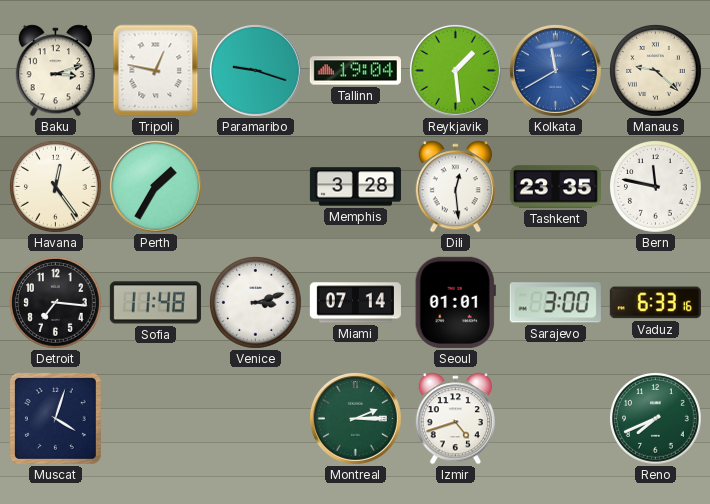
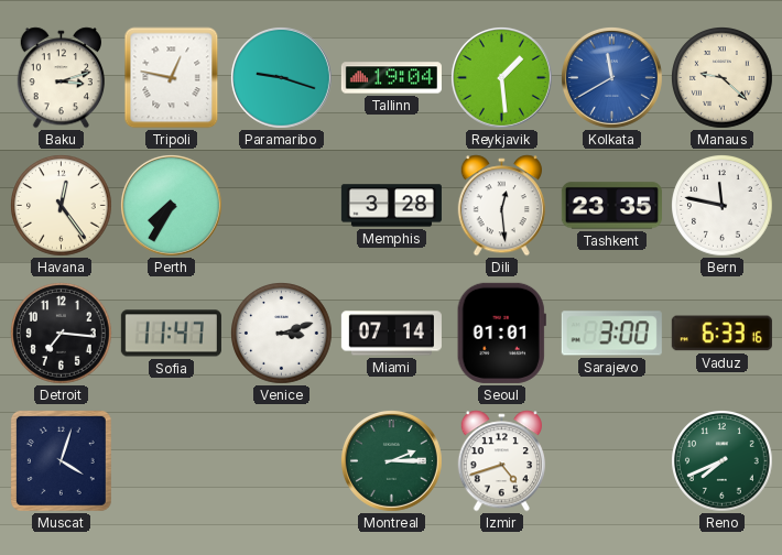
Perth: 1:35 -> 7:35
Sofia: 11:48 -> 11:47
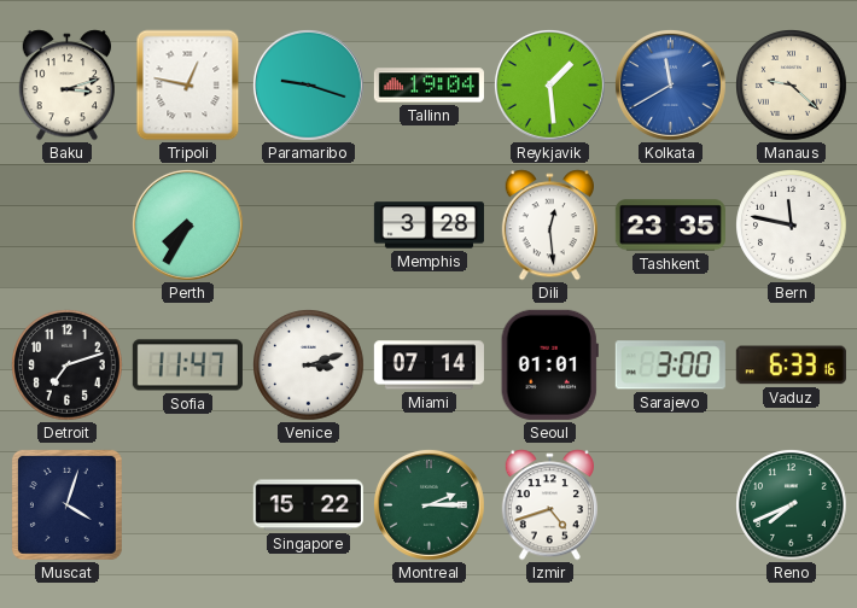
Havana: 12:24 -> none
Detroit: 7:16 -> 7:12
Singapore: none -> 15:22
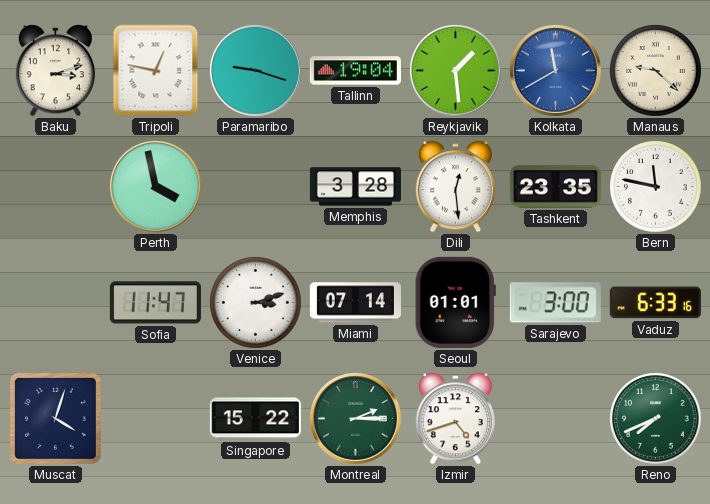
Perth: 7:35 -> 3:58
Detroit: 7:12 -> none
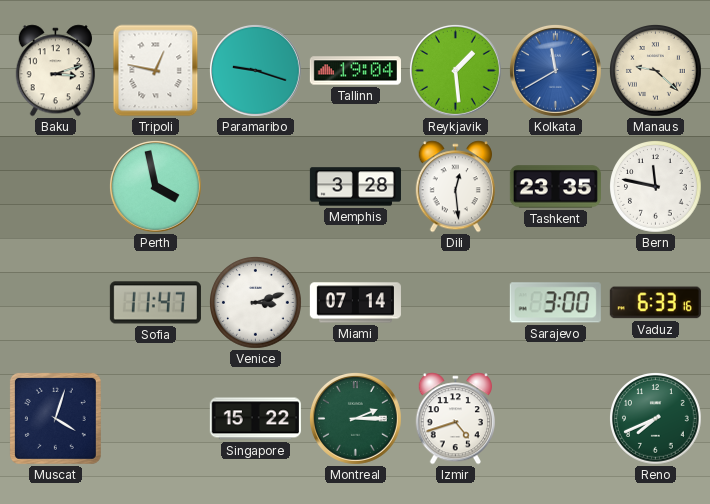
Seoul: 01:01 -> none
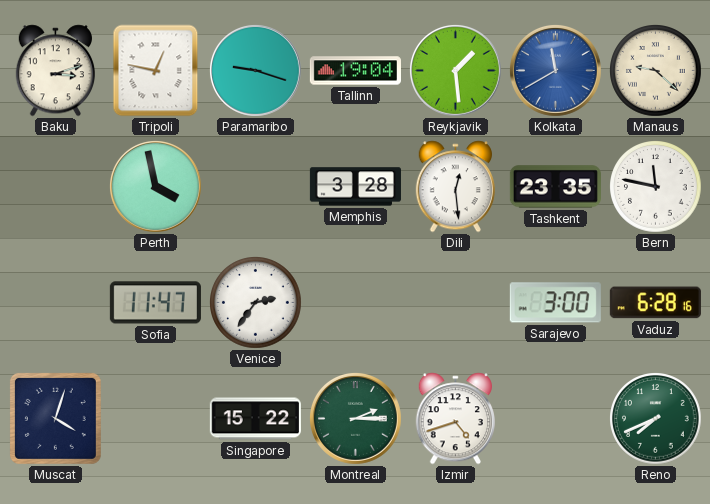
Venice: 3:12 -> 2:36
Miami: 07:14 -> none
Vaduz: 6:33 -> 6:28
